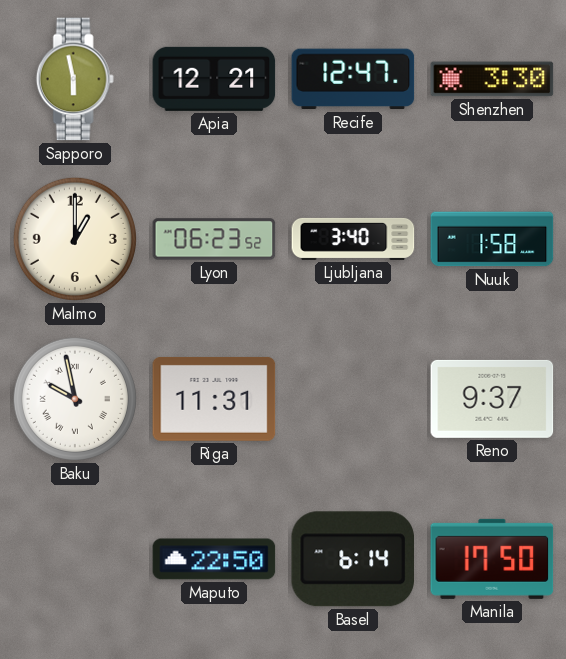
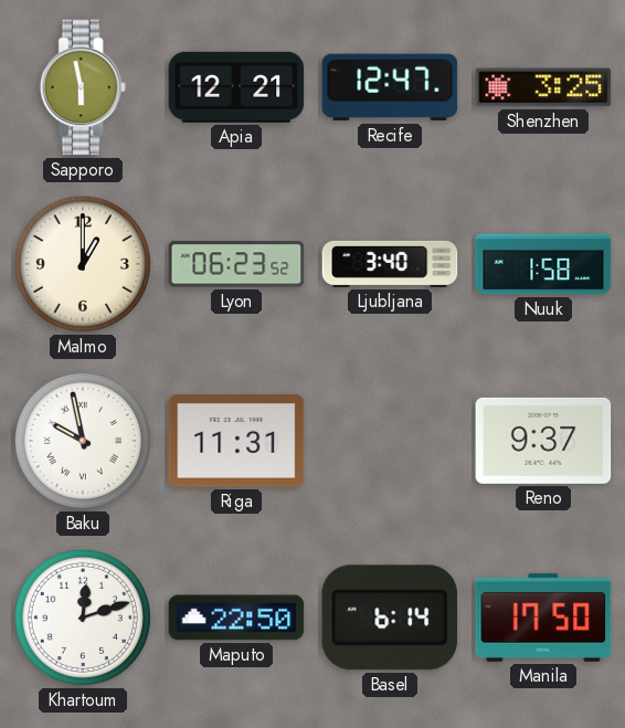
Shenzhen: 3:30 -> 3:25
Khartoum: none -> 12:12
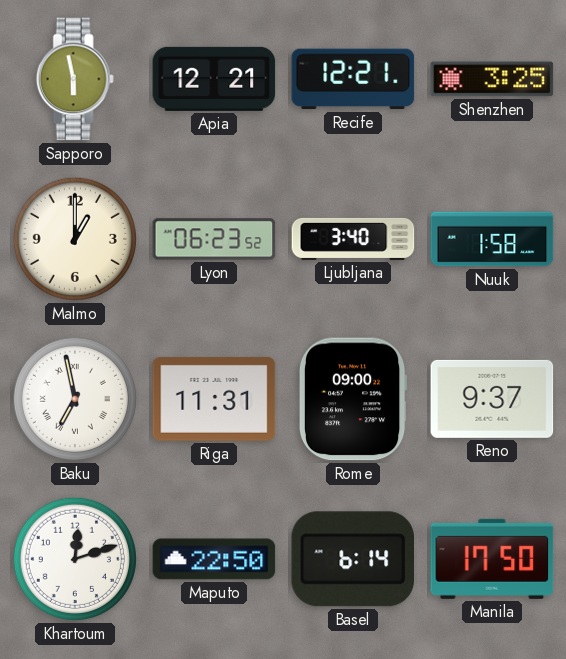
Recife: 12:47 -> 12:21
Baku: 9:58 -> 6:58
Rome: none -> 09:00
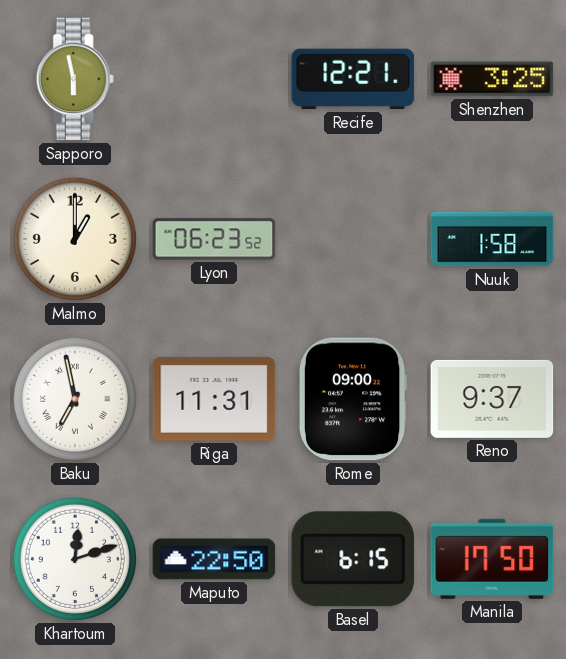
Apia: 12:21 -> none
Ljubljana: 3:40 -> none
Basel: 6:14 -> 6:15
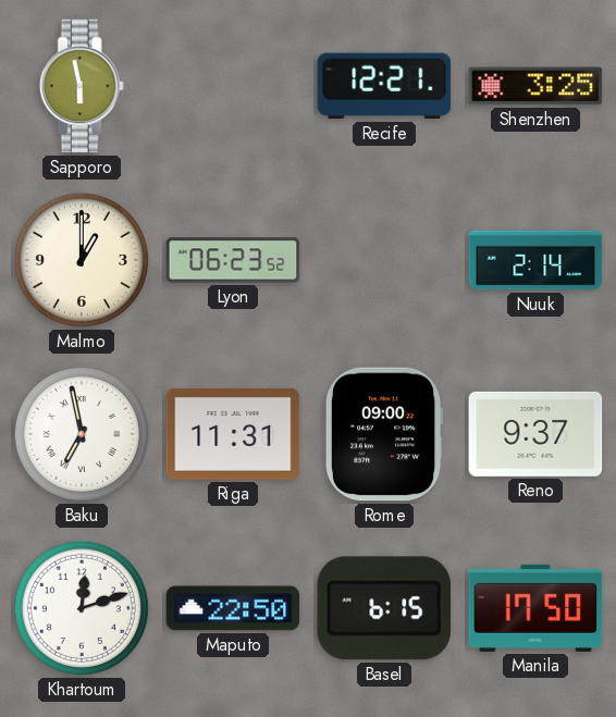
Nuuk: 1:58 -> 2:14
